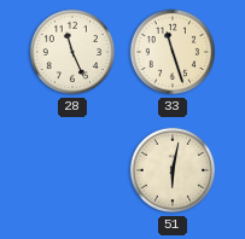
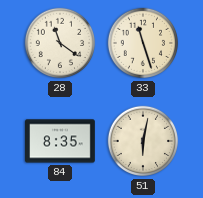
28: 11:26 -> 11:21
84: none -> 8:35
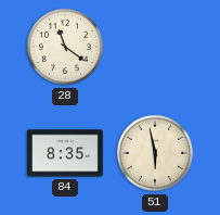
33: 11:27 -> none
51: 6:02 -> 5:58
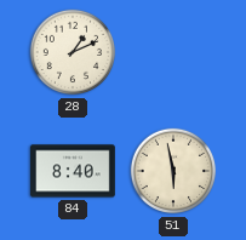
28: 11:21 -> 1:11
84: 8:35 -> 8:40
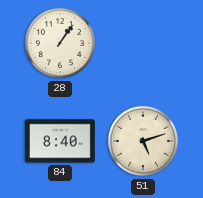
28: 1:11 -> 1:06
51: 5:58 -> 5:12
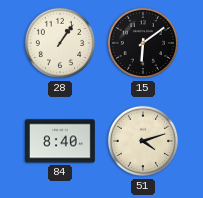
15: none -> 6:09
51: 5:12 -> 4:12
